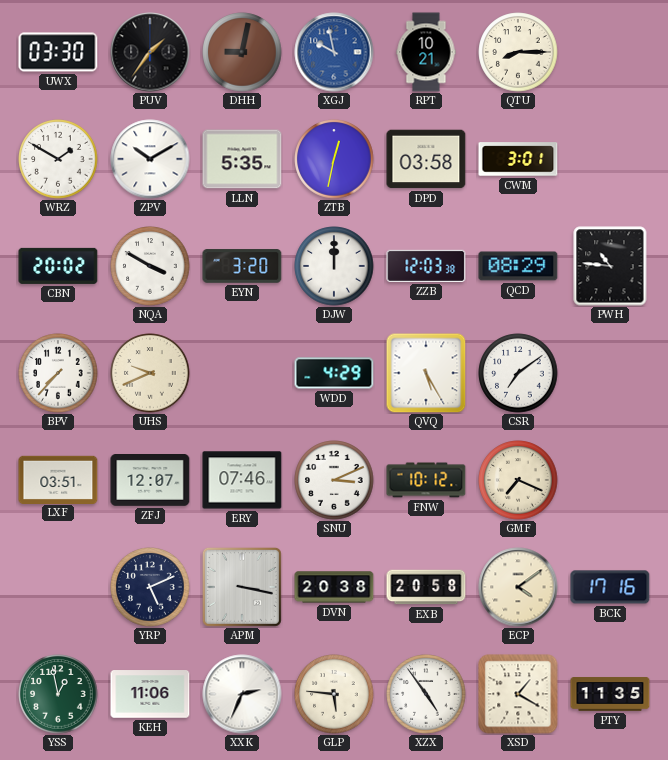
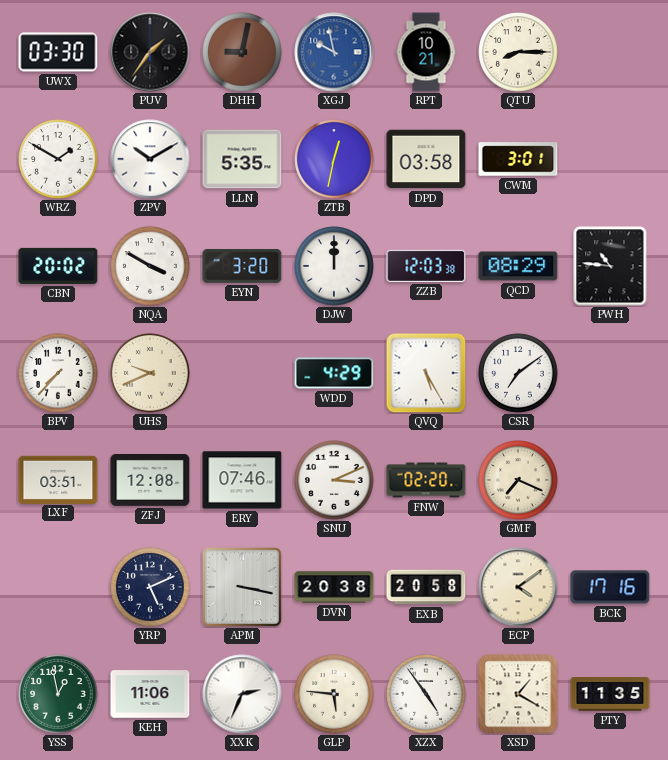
ZFJ: 12:07 -> 12:08
FNW: 10:12 -> 02:20
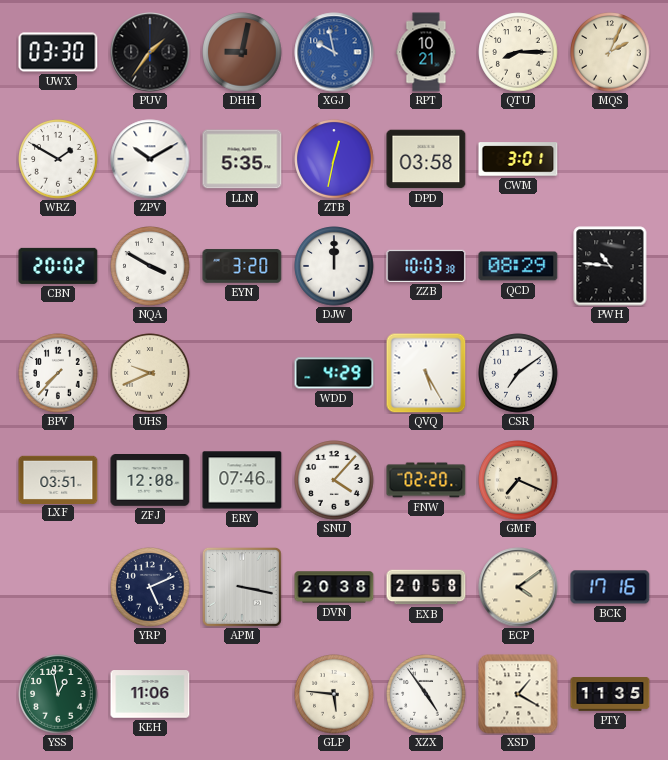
MQS: none -> 2:04
ZZB: 12:03 -> 10:03
SNU: 3:11 -> 4:07
XXK: 2:34 -> none
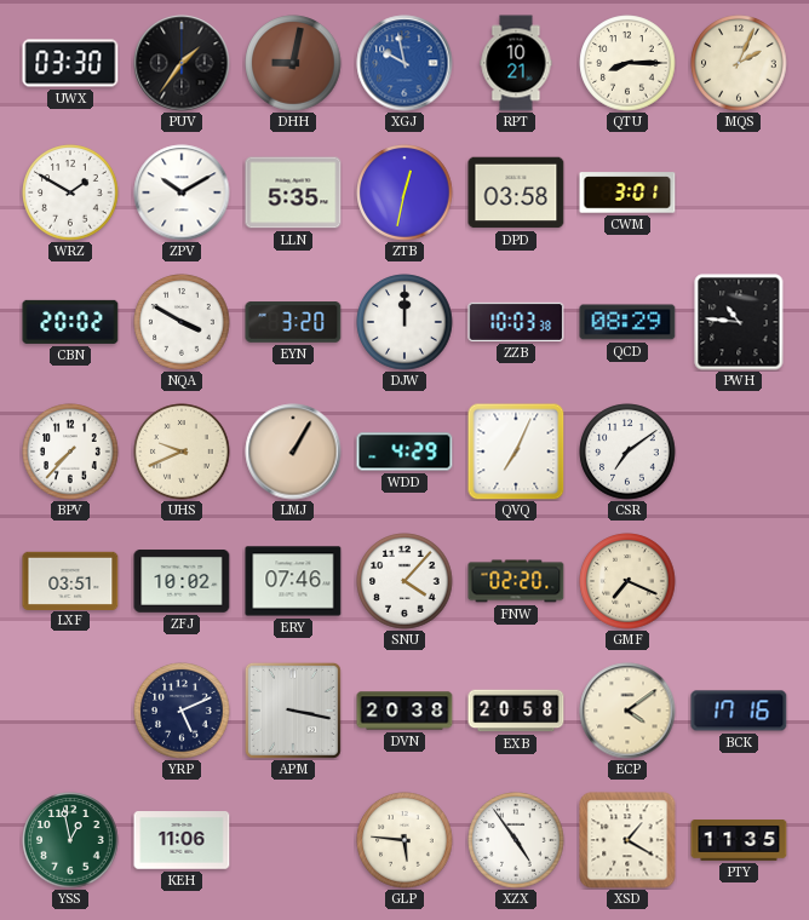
LMJ: none -> 1:05
QVQ: 5:25 -> 7:04
ZFJ: 12:08 -> 10:02
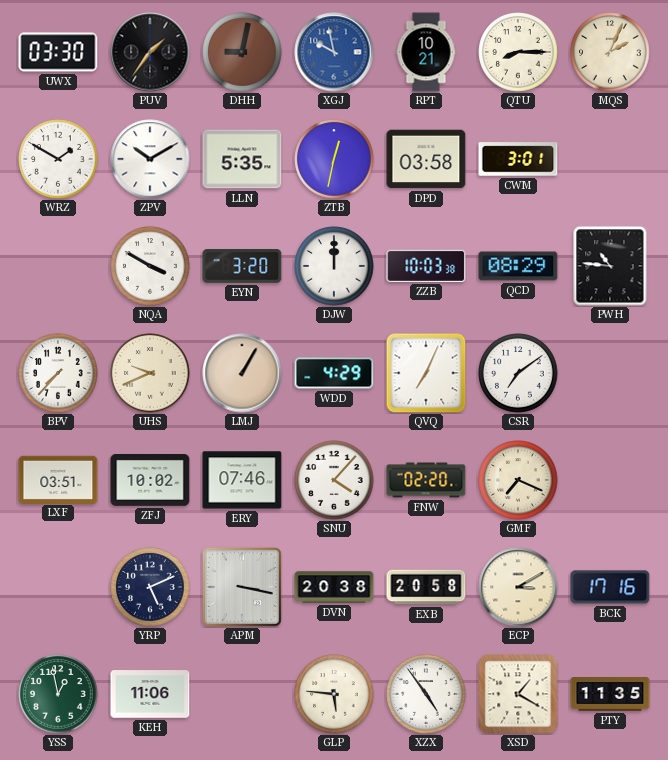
CBN: 20:02 -> none
ECP: 4:09 -> 3:10
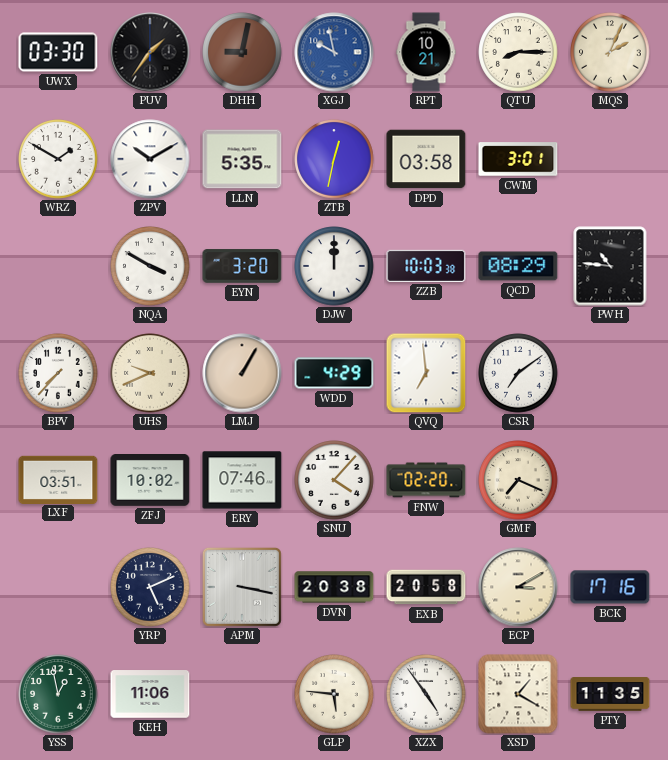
QVQ: 7:04 -> 6:59
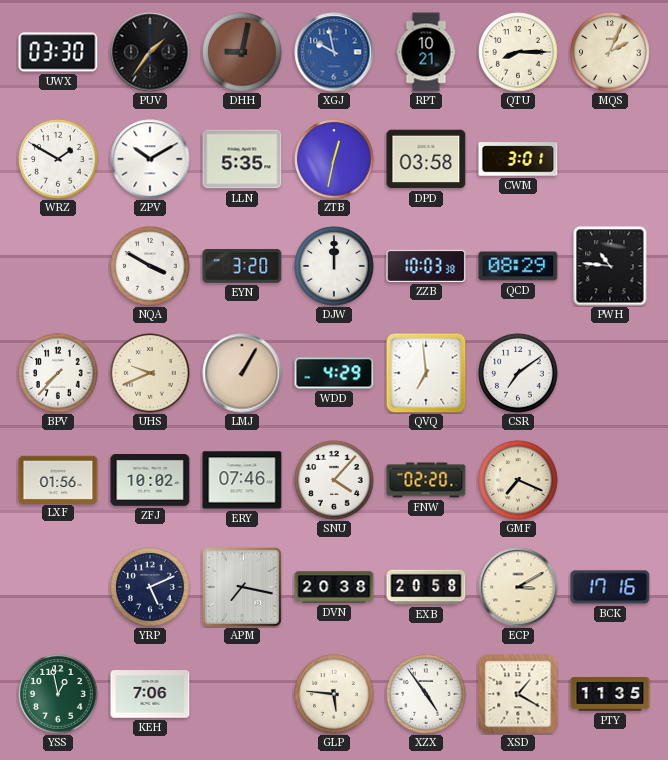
LXF: 03:51 -> 01:56
APM: 3:17 -> 7:17
KEH: 11:06 -> 7:06
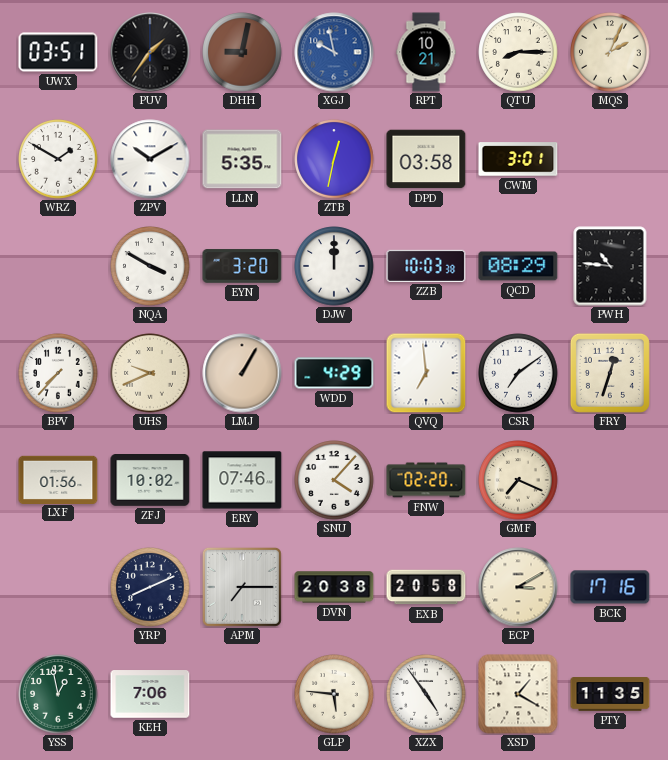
UWX: 03:30 -> 03:51
FRY: none -> 12:33
YRP: 5:11 -> 8:11
APM: 7:17 -> 7:15
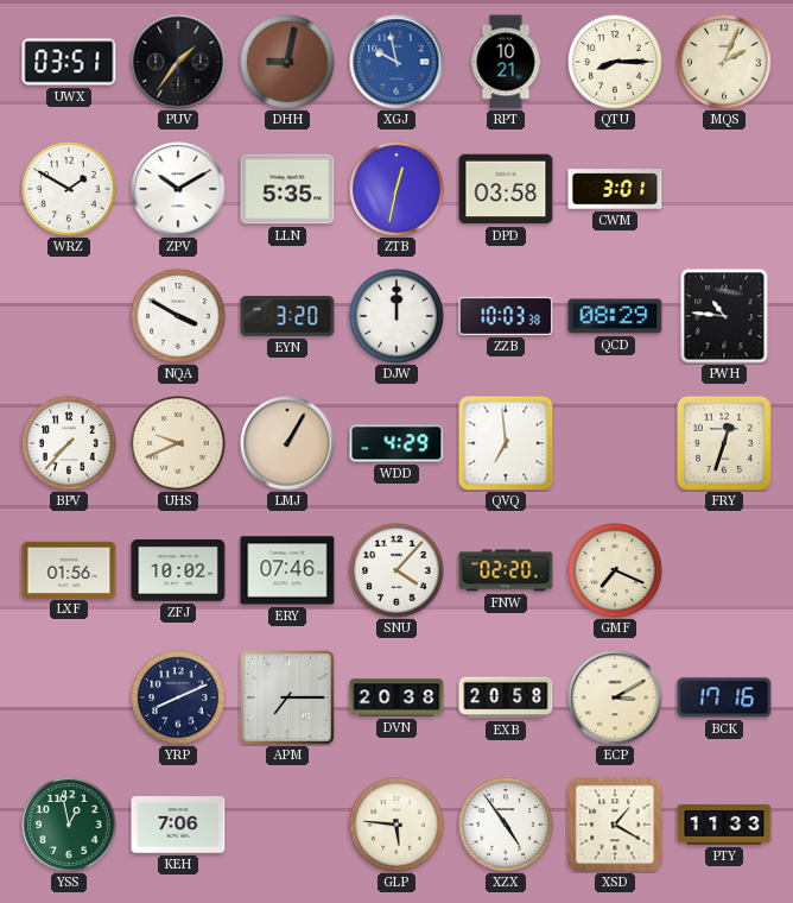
CSR: 7:09 -> none
PTY: 11:35 -> 11:33
